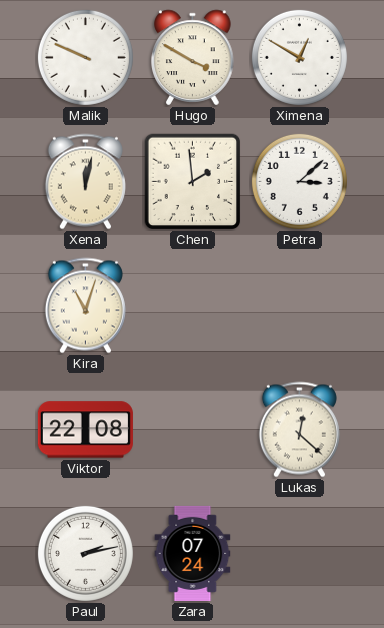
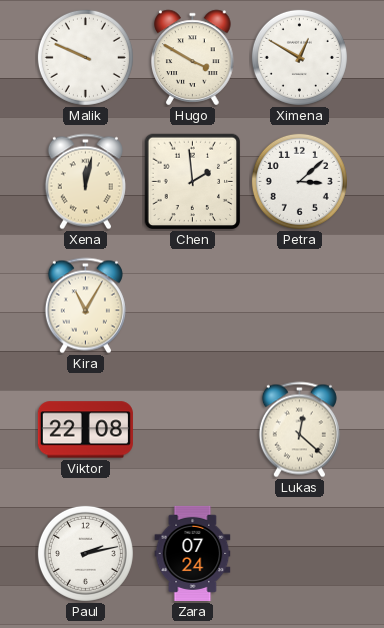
Kira: 11:03 -> 11:05
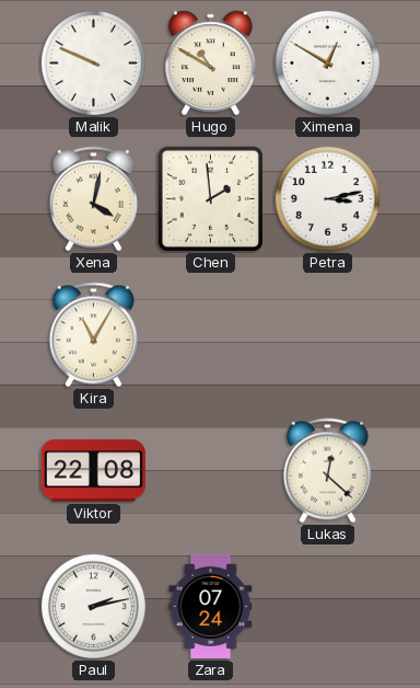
Hugo: 3:50 -> 10:50
Xena: 12:02 -> 4:02
Petra: 3:08 -> 3:13
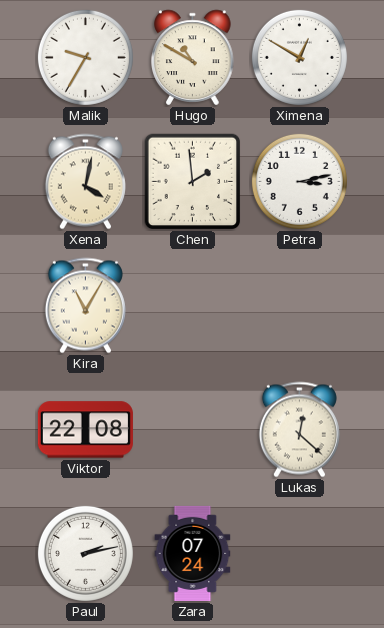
Malik: 9:49 -> 9:35
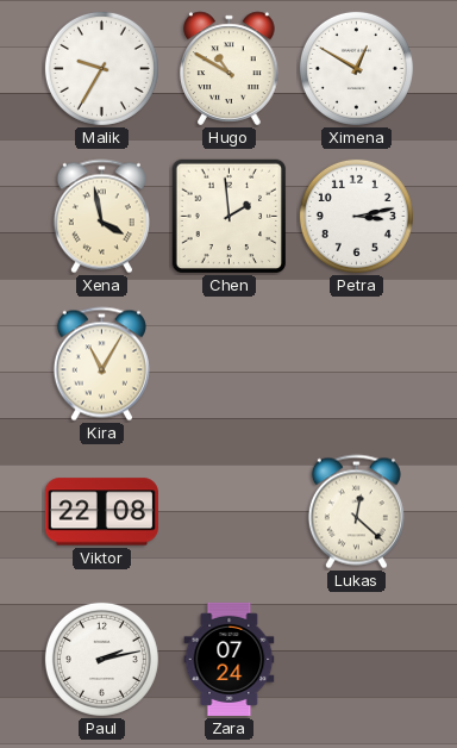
Xena: 4:02 -> 3:58
